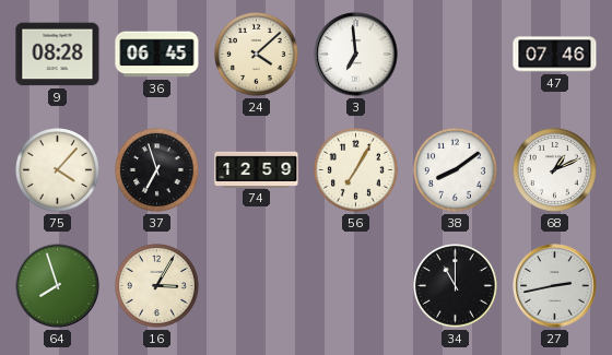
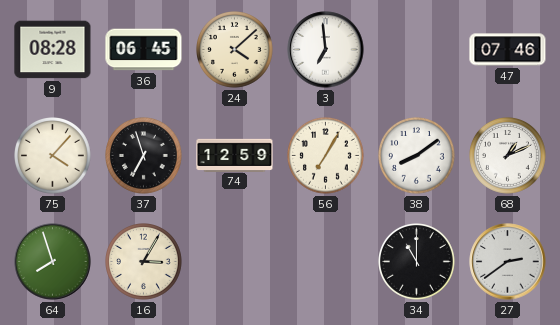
27: 2:43 -> 2:39
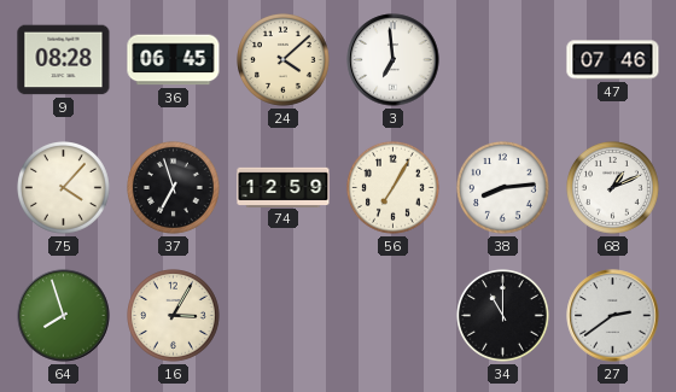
38: 8:09 -> 8:14
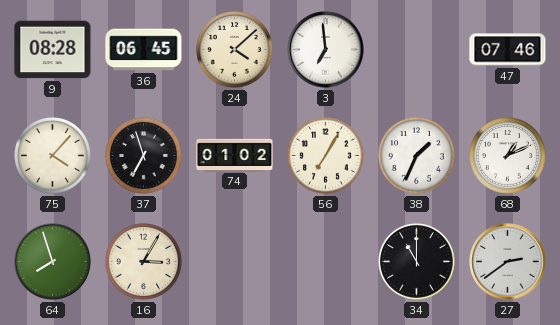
74: 12:59 -> 01:02
38: 8:14 -> 1:34
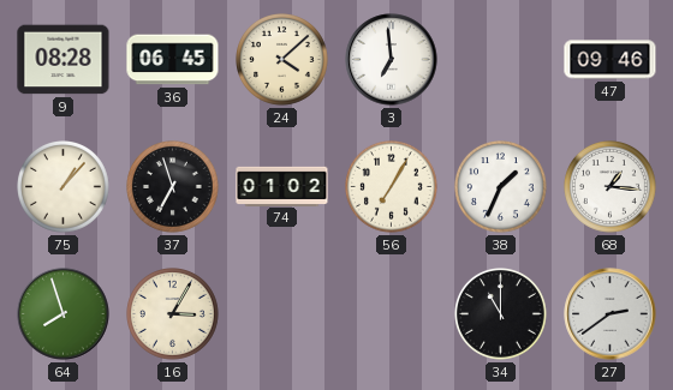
47: 07:46 -> 09:46
75: 4:07 -> 1:07
68: 1:11 -> 1:16
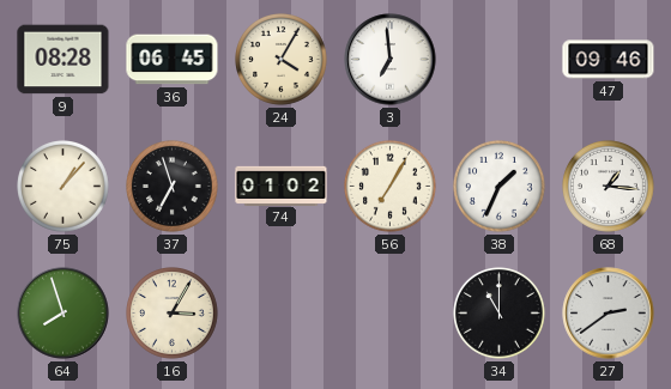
24: 4:08 -> 4:05
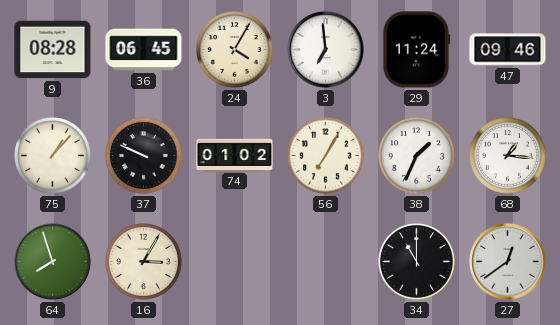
29: none -> 11:24
37: 6:57 -> 9:49
27: 2:39 -> 12:39
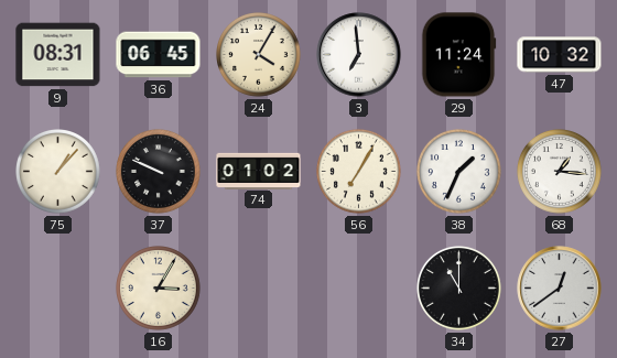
9: 08:28 -> 08:31
47: 09:46 -> 10:32
64: 7:57 -> none
